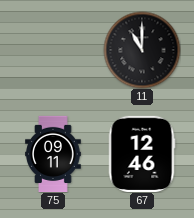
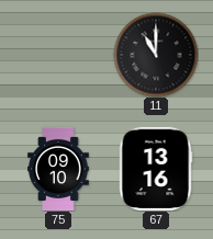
75: 09:11 -> 09:10
67: 12:46 -> 13:16
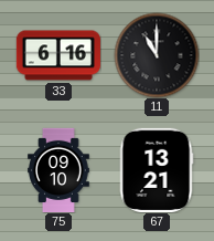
33: none -> 6:16
67: 13:16 -> 13:21
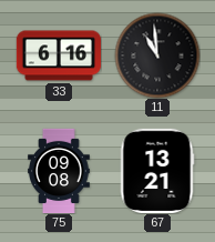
11: 11:00 -> 10:59
75: 09:10 -> 09:08
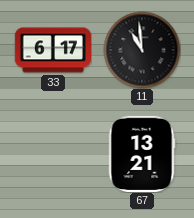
33: 6:16 -> 6:17
75: 09:08 -> none
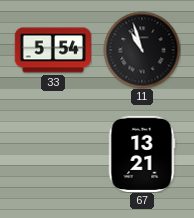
33: 6:17 -> 5:54
11: 10:59 -> 10:57
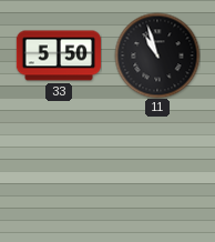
33: 5:54 -> 5:50
67: 13:21 -> none
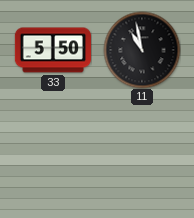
11: 10:57 -> 10:58
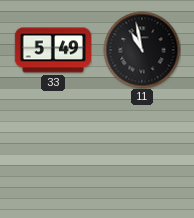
33: 5:50 -> 5:49
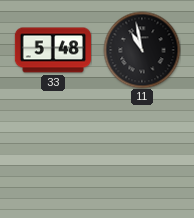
33: 5:49 -> 5:48
